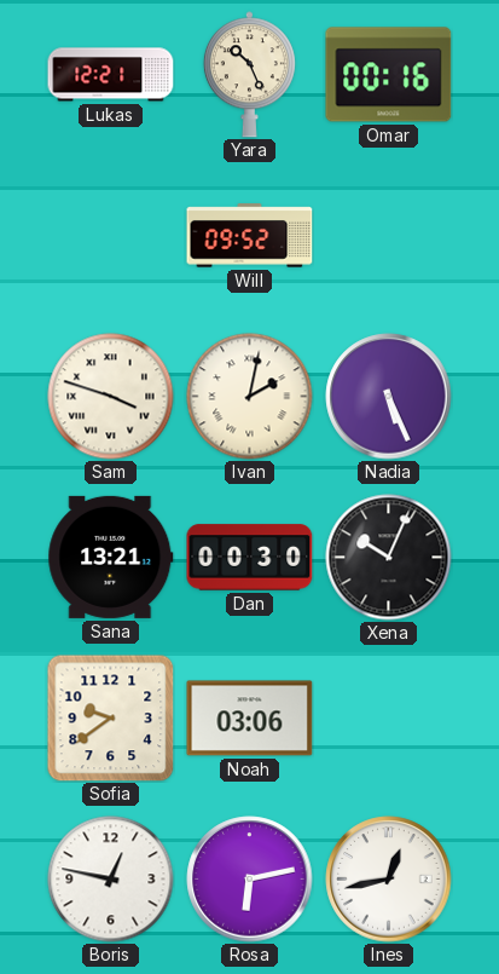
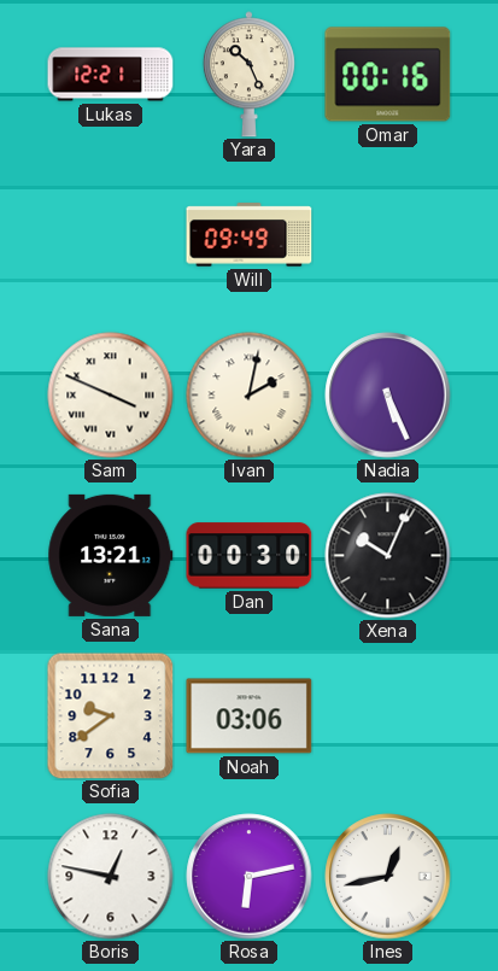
Will: 09:52 -> 09:49
Sam: 3:48 -> 3:49
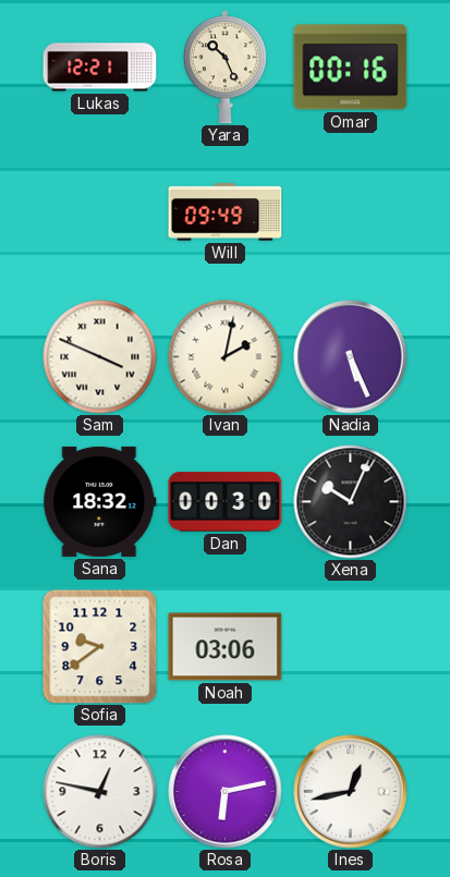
Sana: 13:21 -> 18:32
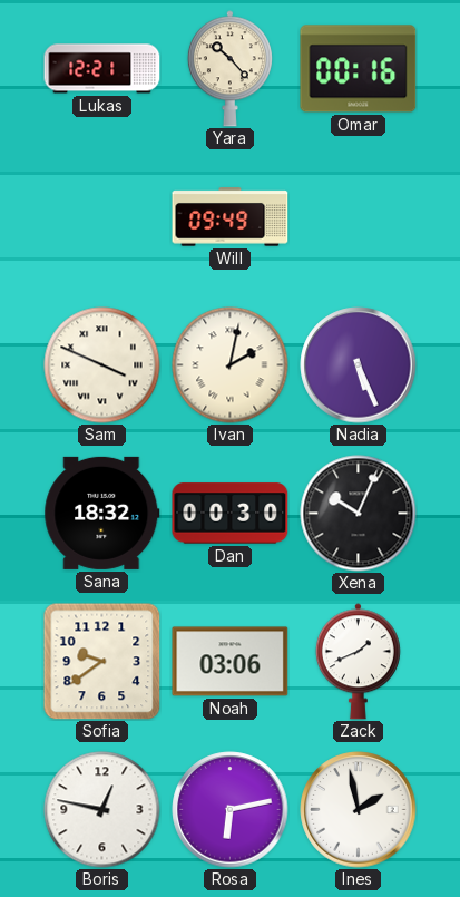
Yara: 10:26 -> 10:23
Zack: none -> 1:41
Ines: 12:43 -> 1:58
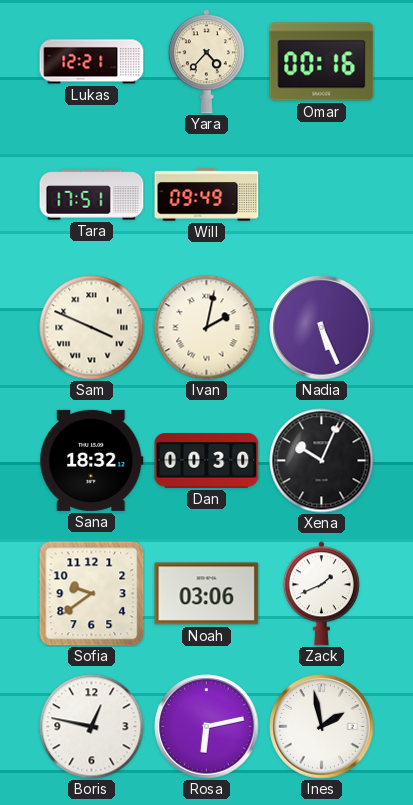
Yara: 10:23 -> 4:37
Tara: none -> 17:51
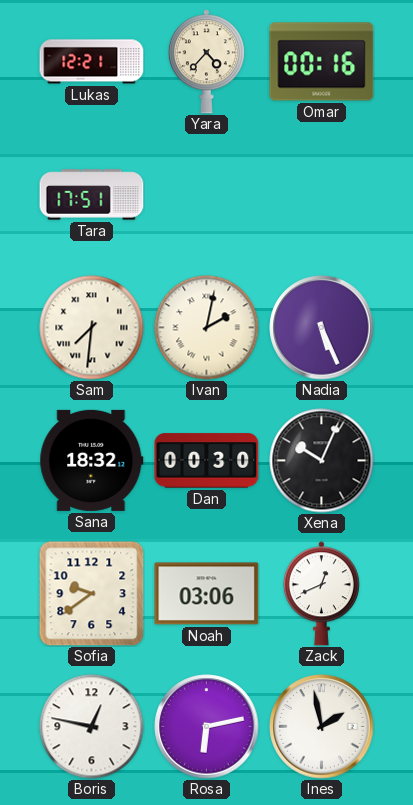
Will: 09:49 -> none
Sam: 3:49 -> 7:31
Zack: 1:41 -> 12:41
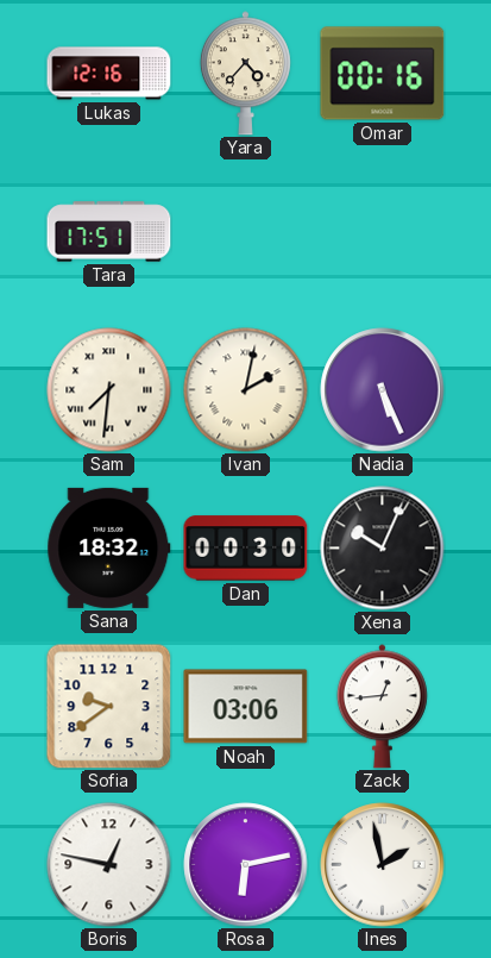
Lukas: 12:21 -> 12:16
Zack: 12:41 -> 12:44
